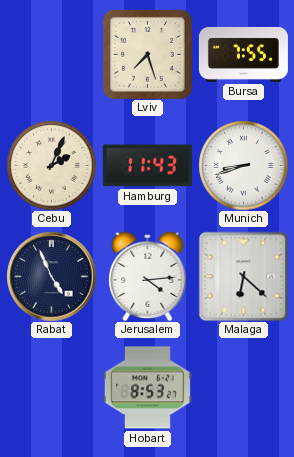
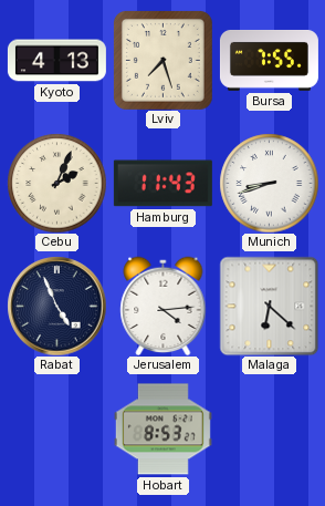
Kyoto: none -> 4:13
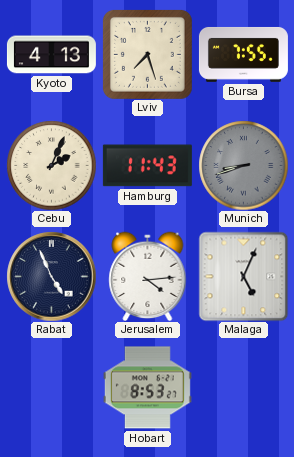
Munich dial: white -> grey
Malaga: 6:22 -> 5:04
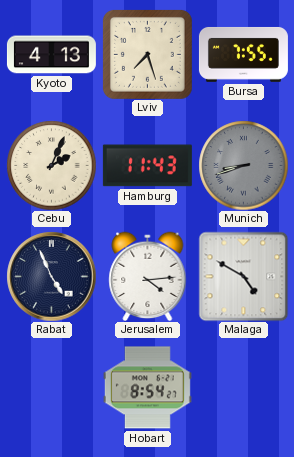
Malaga: 5:04 -> 4:50
Hobart: 8:53 -> 8:54
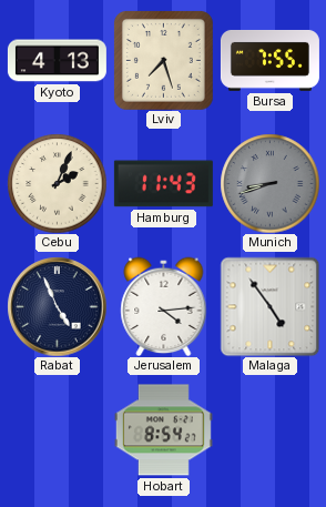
Malaga: 4:50 -> 4:54
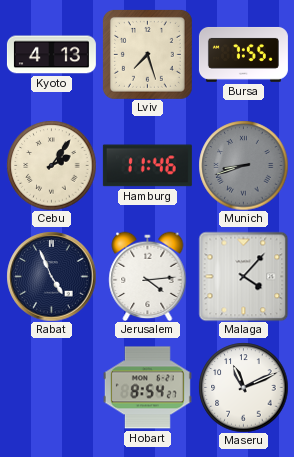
Cebu: 2:04 -> 2:06
Hamburg: 11:43 -> 11:46
Malaga: 4:54 -> 4:07
Maseru: none -> 11:11
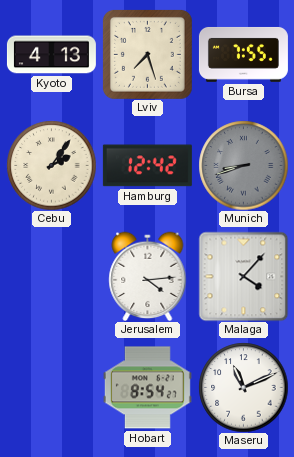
Hamburg: 11:46 -> 12:42
Rabat: 4:56 -> none
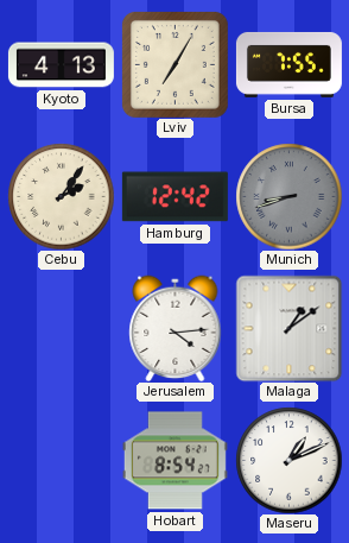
Lviv: 7:27 -> 7:05
Malaga: 4:07 -> 1:09
Maseru: 11:11 -> 1:11
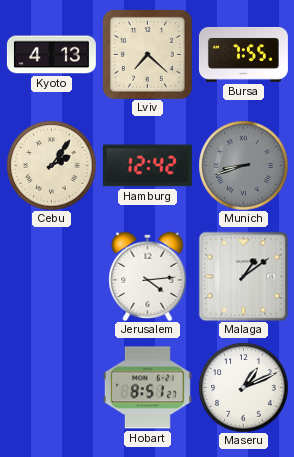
Lviv: 7:05 -> 7:22
Hobart: 8:54 -> 8:51
